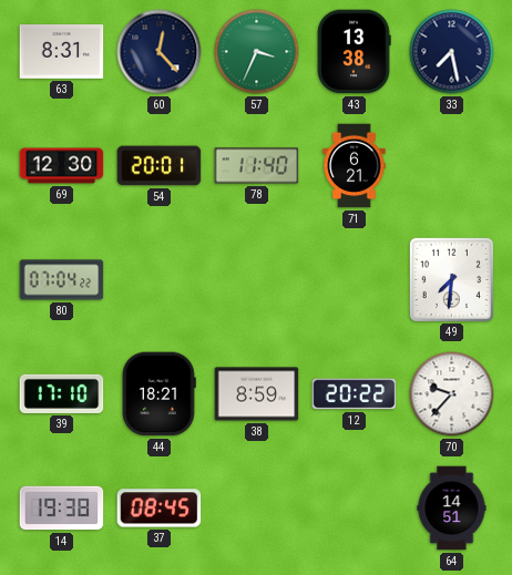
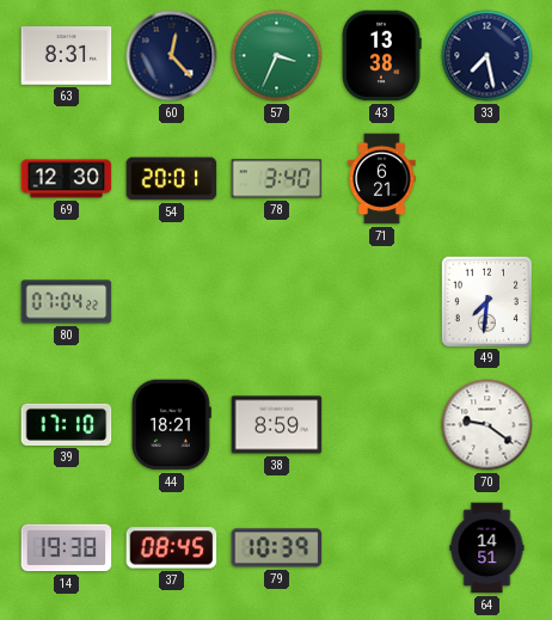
78: 11:40 -> 3:40
12: 20:22 -> none
70: 9:37 -> 9:21
79: none -> 10:39
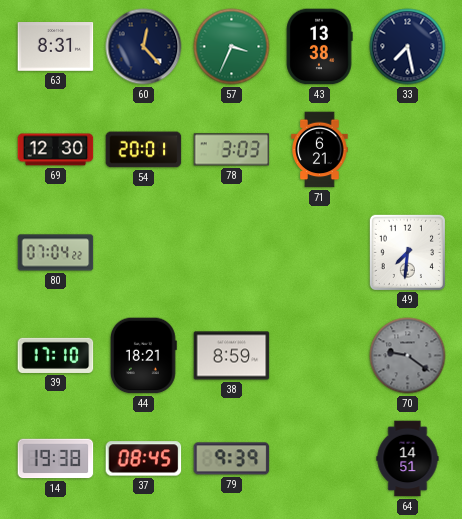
78: 3:40 -> 3:03
70 dial: white -> grey
79: 10:39 -> 9:39
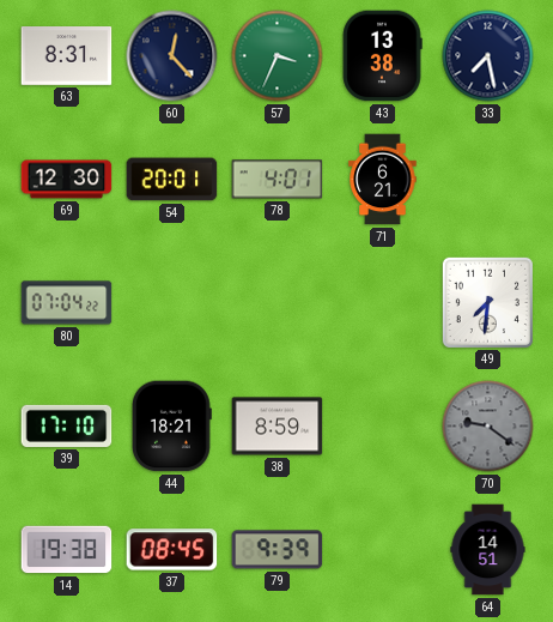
78: 3:03 -> 4:01
